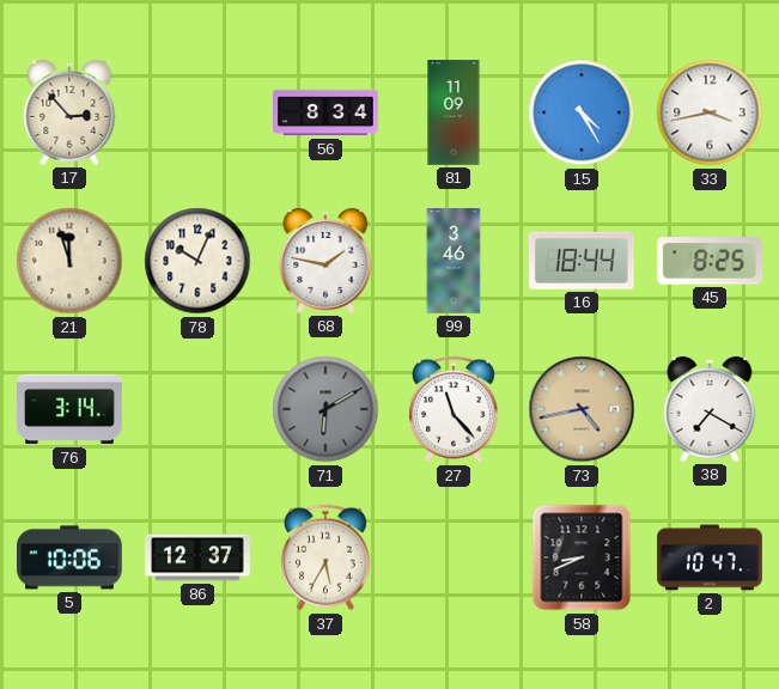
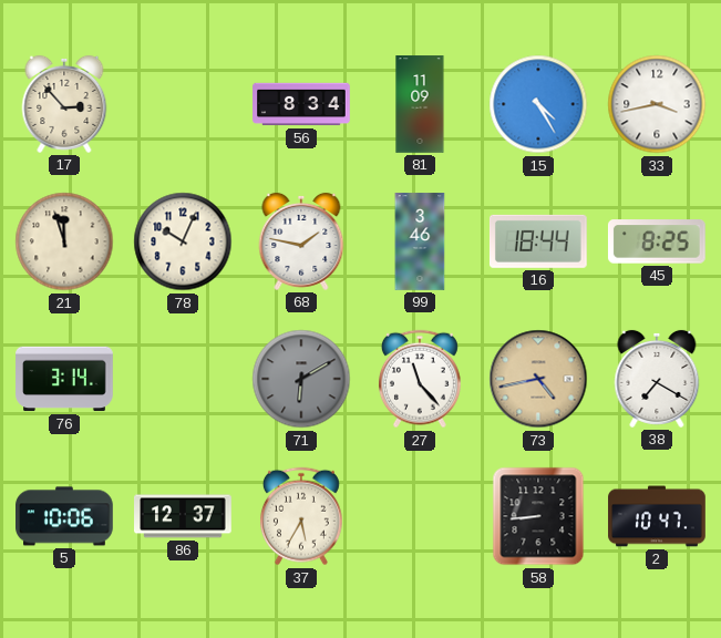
58: 8:41 -> 8:44
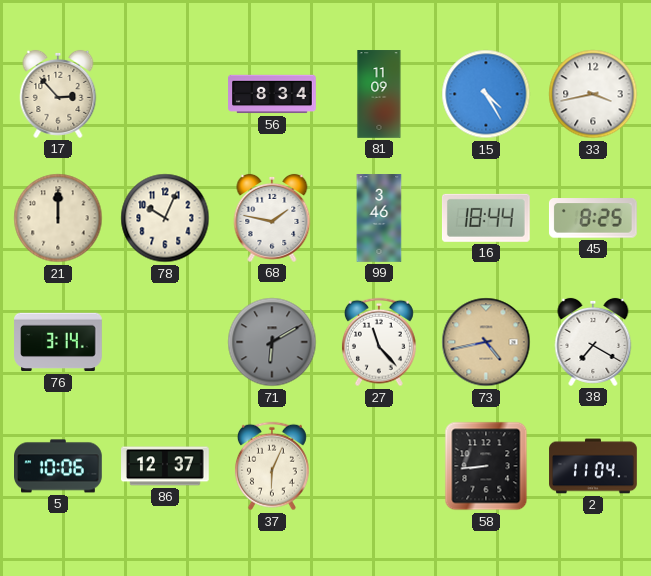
21: 11:57 -> 12:00
37: 5:35 -> 6:04
2: 10:47 -> 11:04
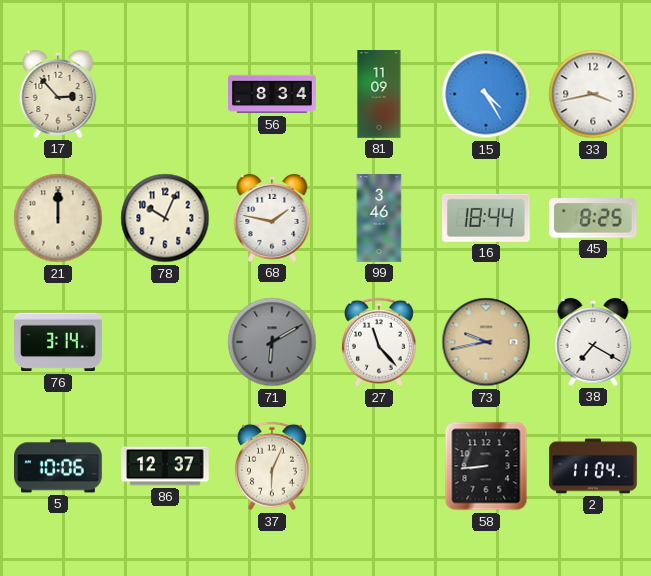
73: 4:43 -> 9:43
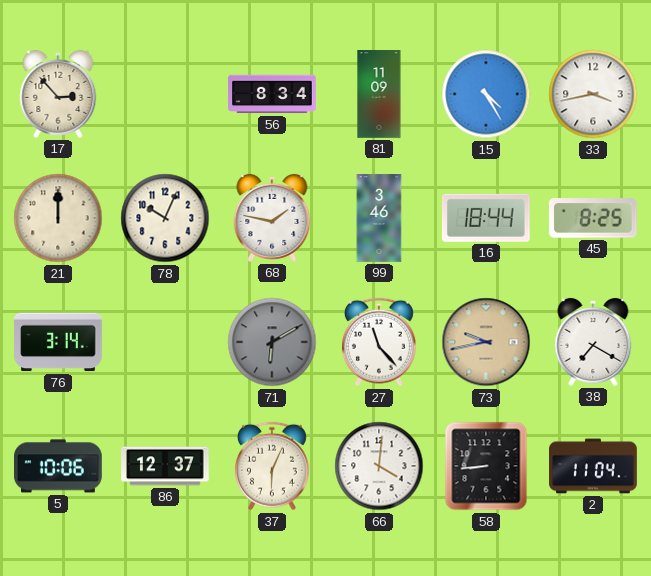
66: none -> 4:01
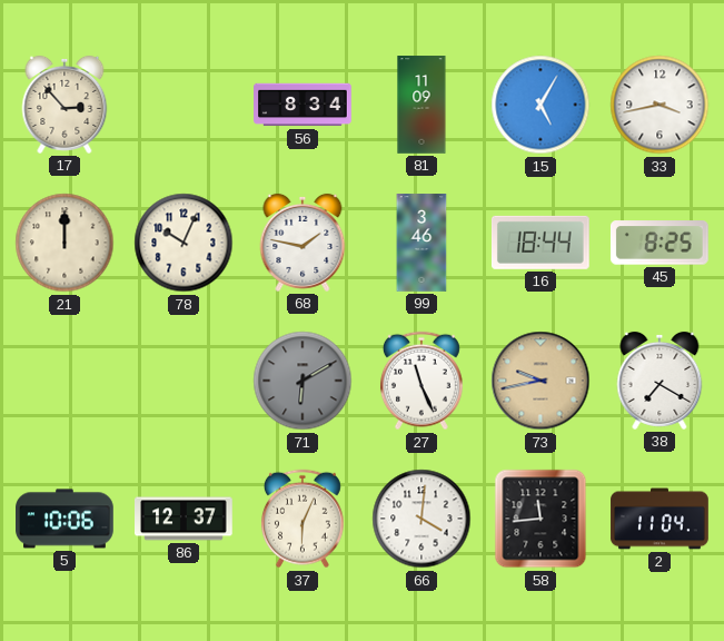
15: 4:25 -> 5:05
76: 3:14 -> none
27: 11:23 -> 11:26
58: 8:44 -> 11:44
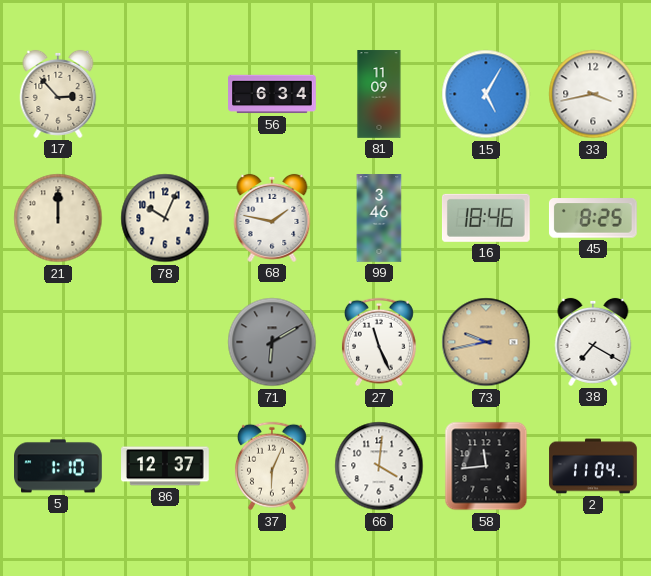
56: 8:34 -> 6:34
16: 18:44 -> 18:46
5: 10:06 -> 1:10
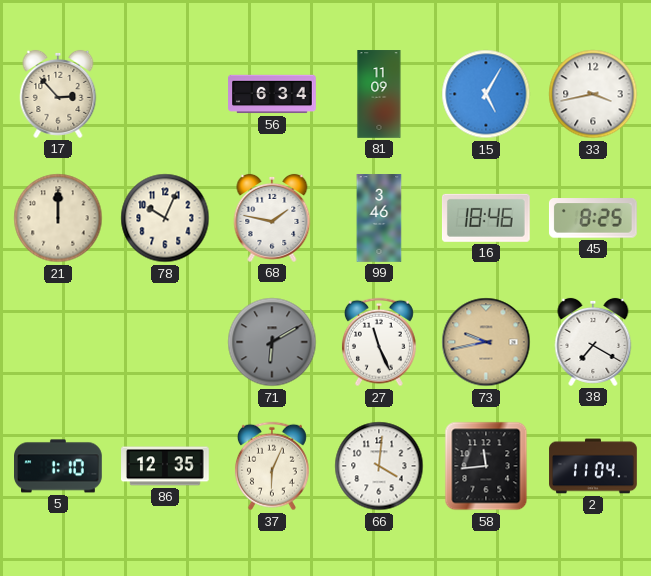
86: 12:37 -> 12:35
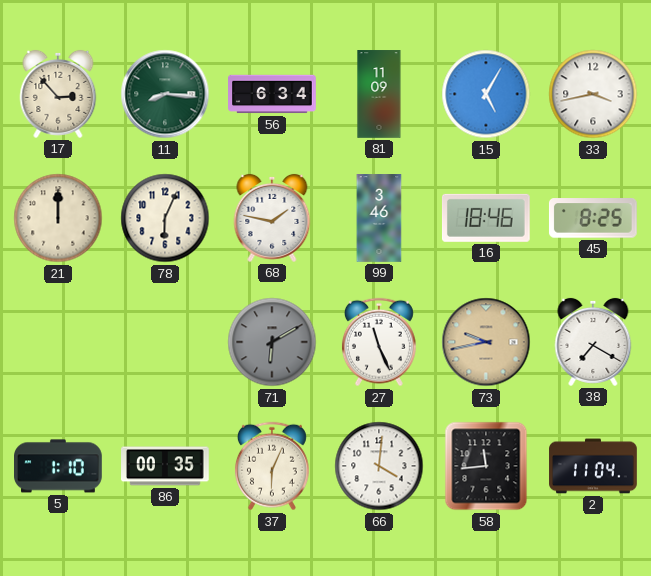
11: none -> 8:16
78: 10:04 -> 6:04
86: 12:35 -> 00:35
